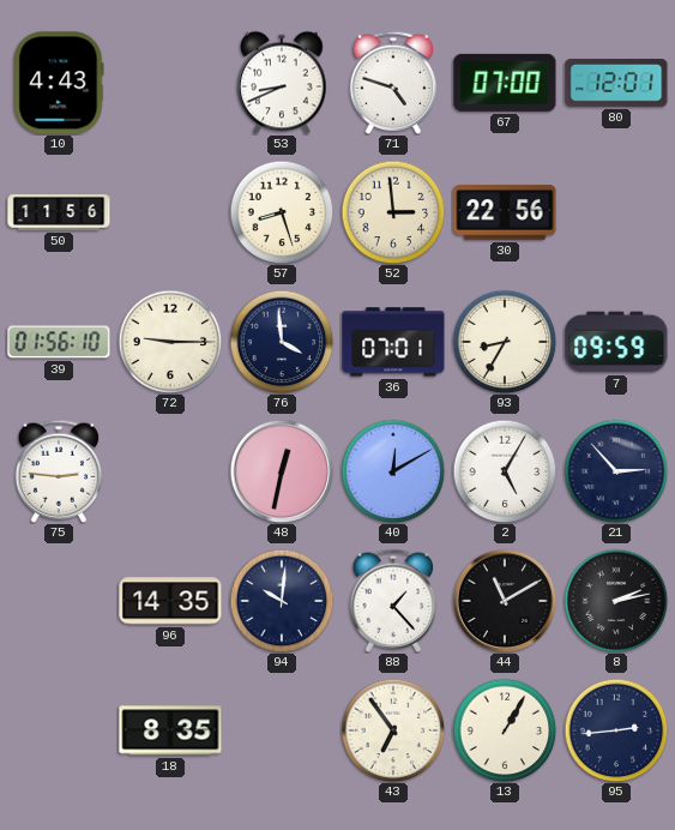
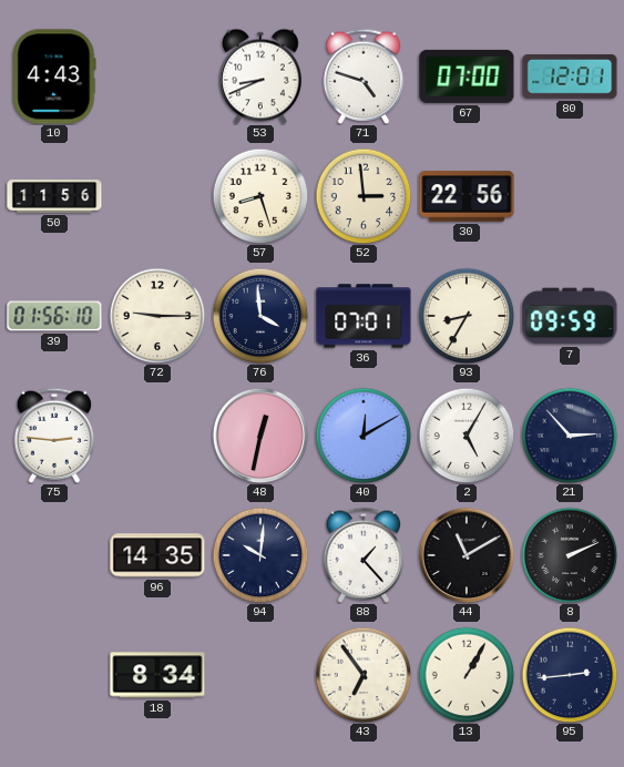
8: 2:13 -> 2:11
18: 8:35 -> 8:34
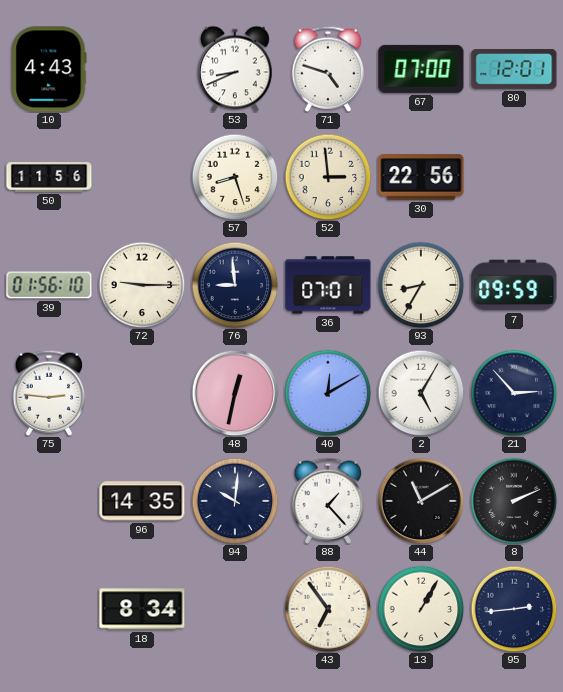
76: 3:59 -> 8:59
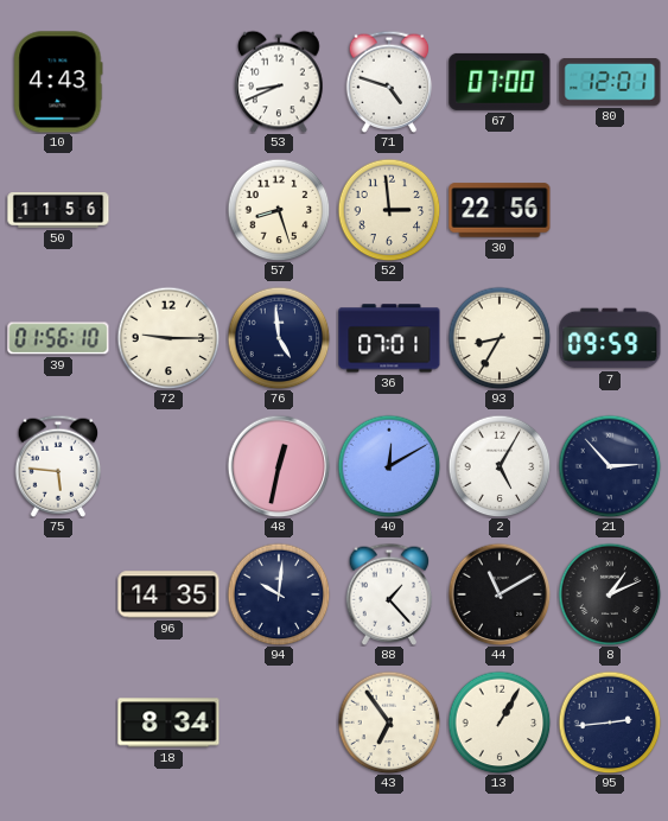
76: 8:59 -> 4:59
75: 2:46 -> 5:46
8: 2:11 -> 1:11
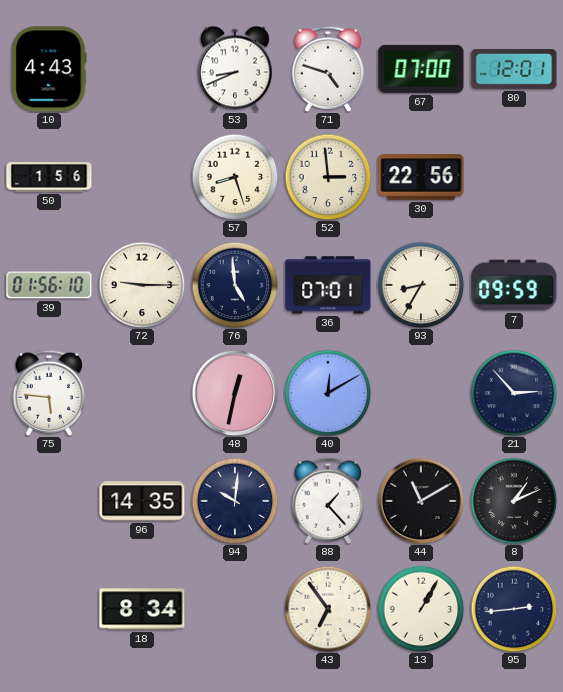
50: 11:56 -> 1:56
2: 5:05 -> none
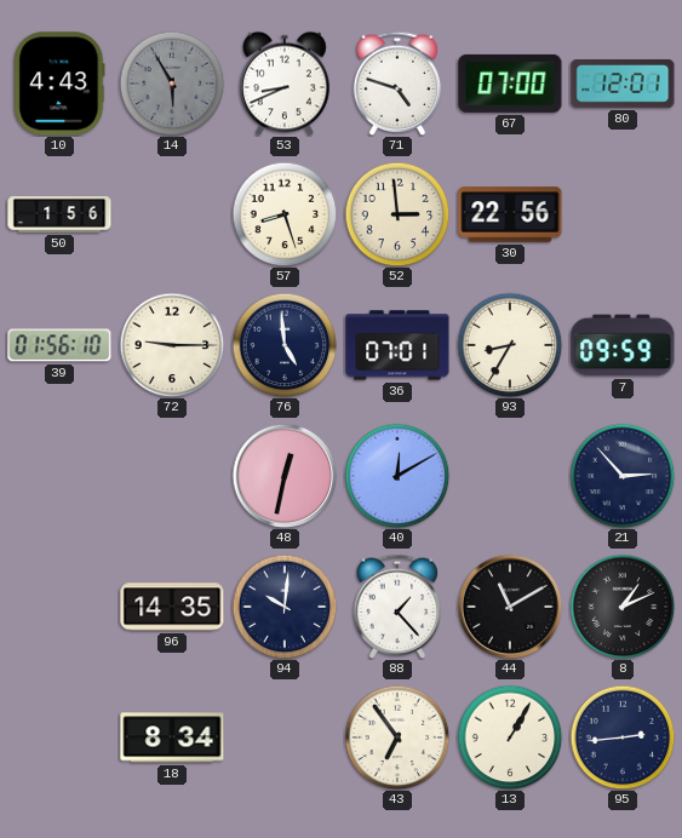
14: none -> 5:55
75: 5:46 -> none
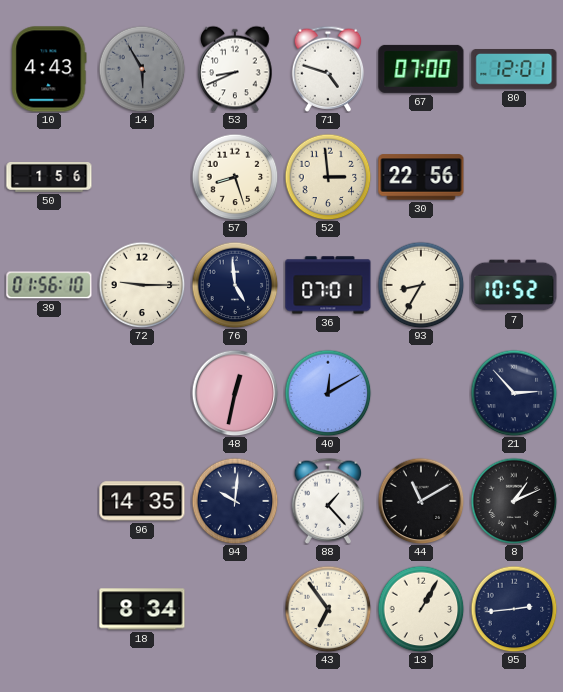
7: 09:59 -> 10:52
